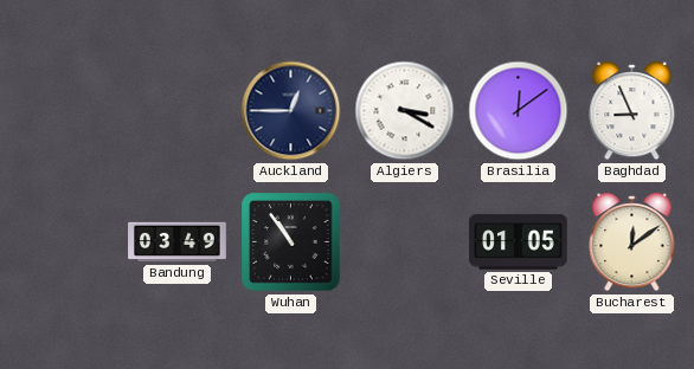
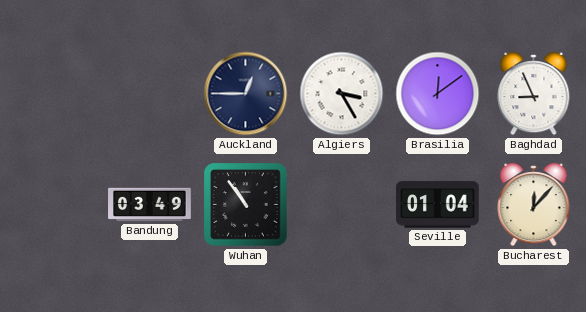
Algiers: 3:20 -> 3:25
Seville: 01:05 -> 01:04
Bucharest: 12:09 -> 12:07
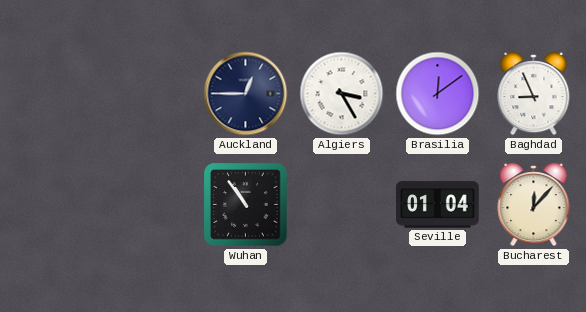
Bandung: 03:49 -> none
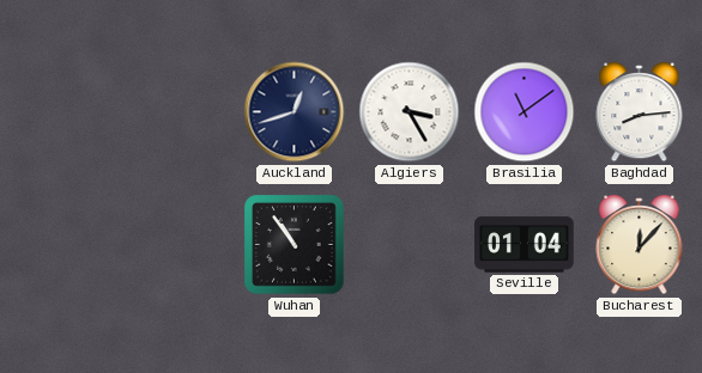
Auckland: 12:45 -> 12:42
Brasilia: 12:09 -> 11:09
Baghdad: 8:56 -> 8:14
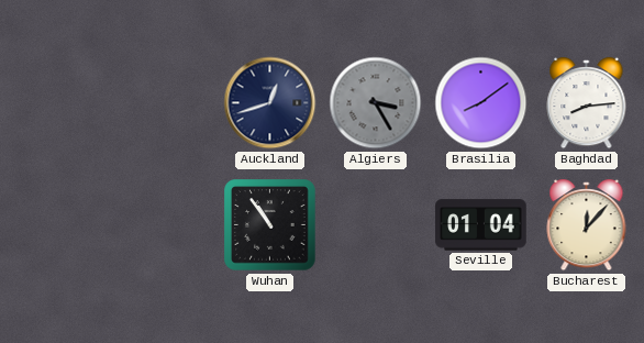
Algiers dial: white -> grey
Brasilia: 11:09 -> 8:09
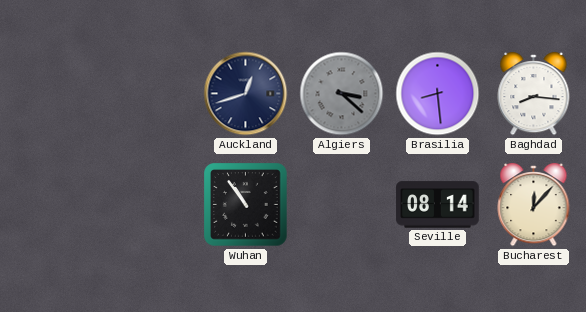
Algiers: 3:25 -> 3:22
Brasilia: 8:09 -> 8:29
Baghdad: 8:14 -> 8:16
Seville: 01:04 -> 08:14
